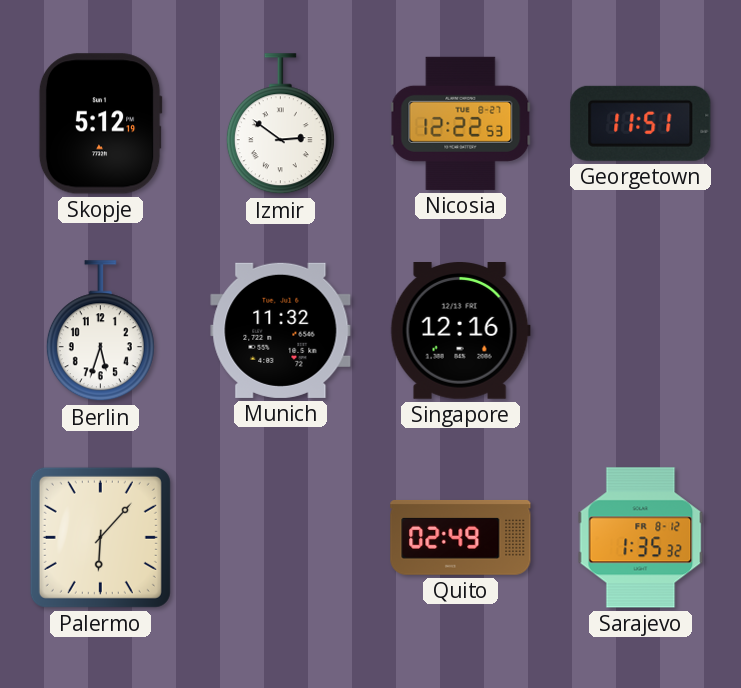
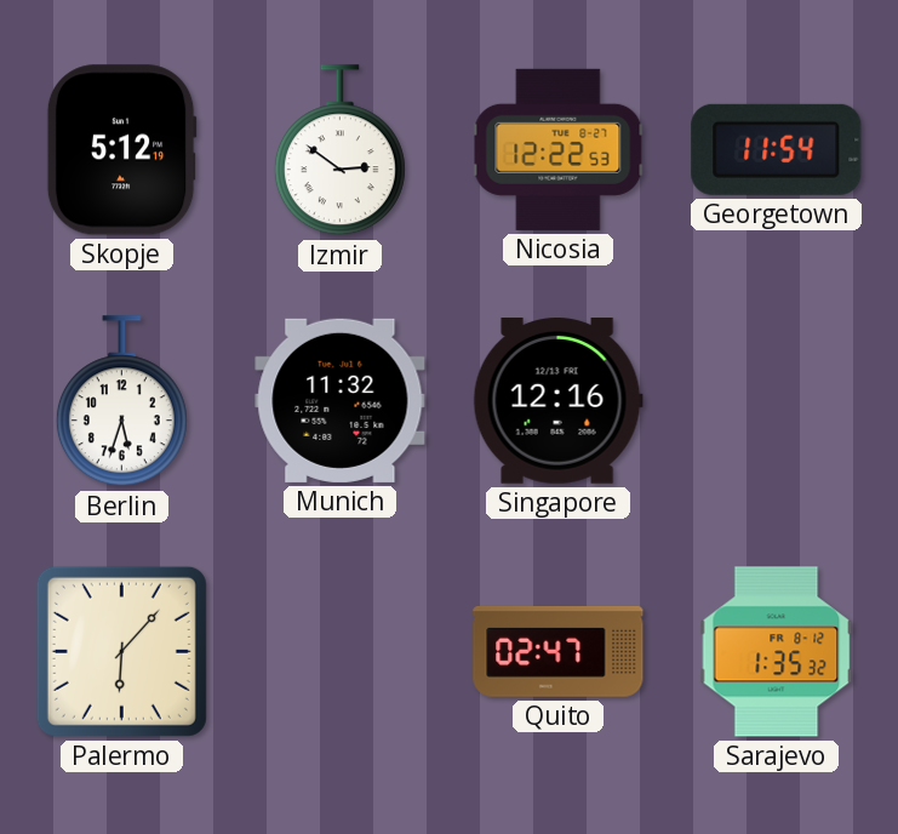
Georgetown: 11:51 -> 11:54
Quito: 02:49 -> 02:47
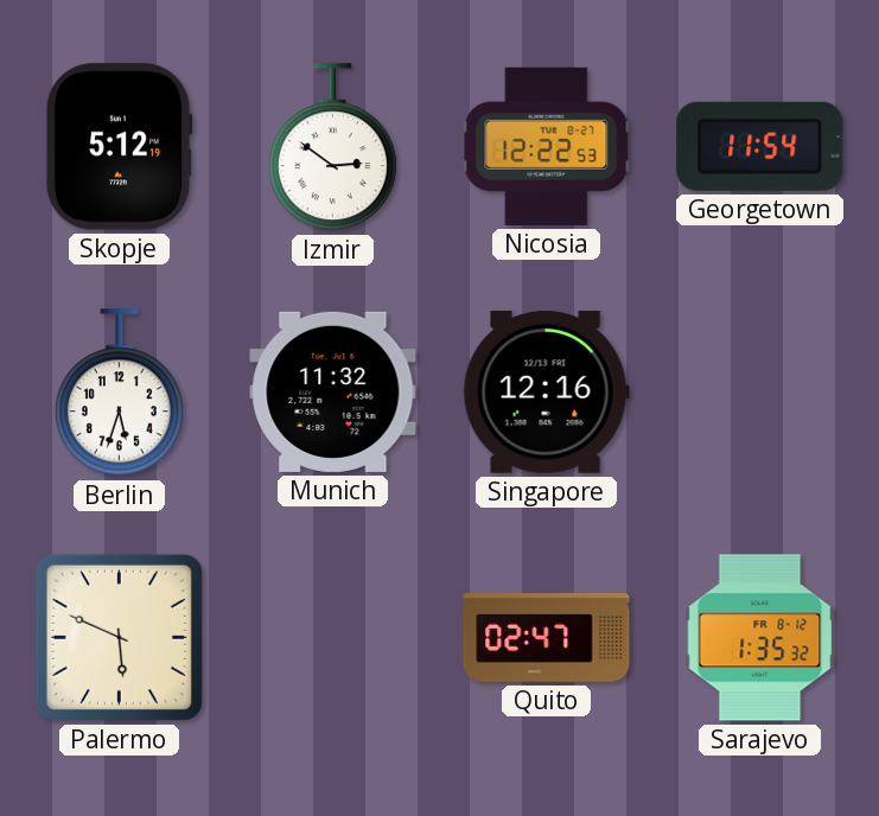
Palermo: 6:07 -> 5:49
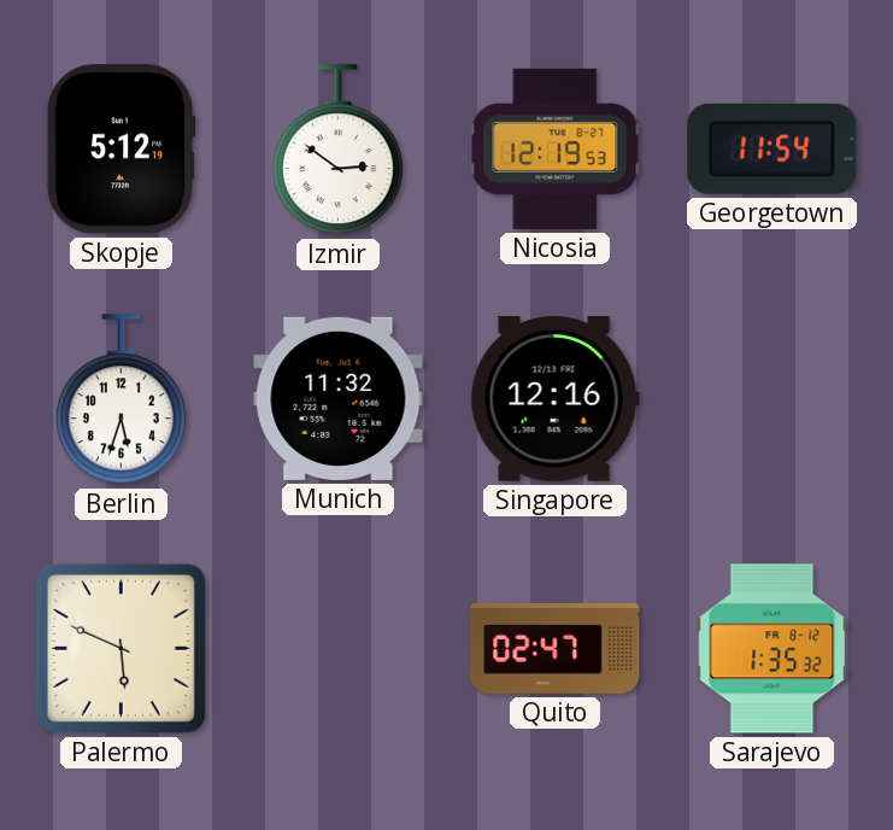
Nicosia: 12:22 -> 12:19
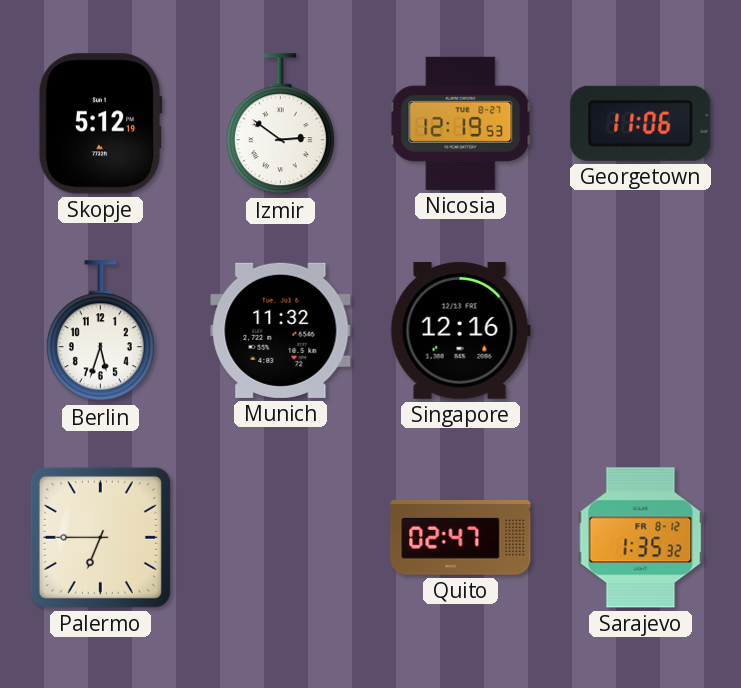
Georgetown: 11:54 -> 11:06
Palermo: 5:49 -> 6:45
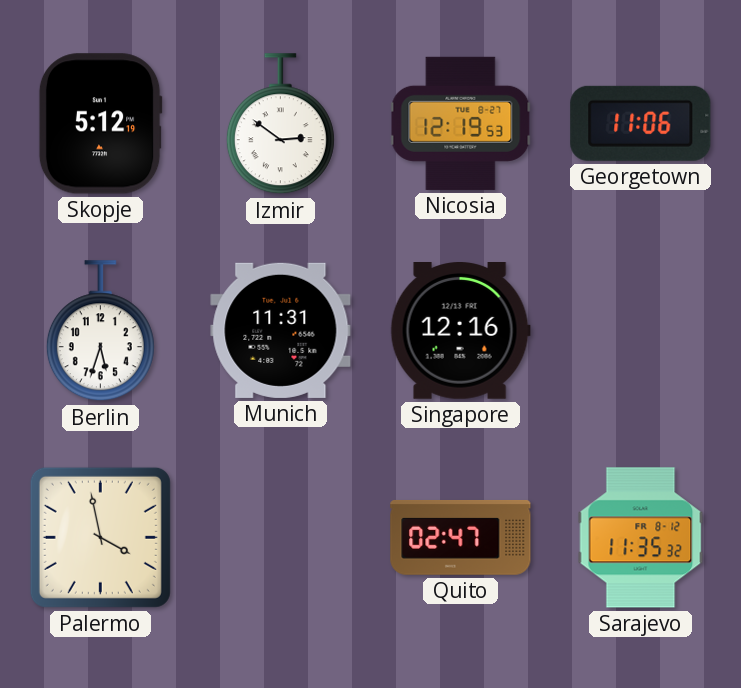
Munich: 11:32 -> 11:31
Palermo: 6:45 -> 3:58
Sarajevo: 1:35 -> 11:35
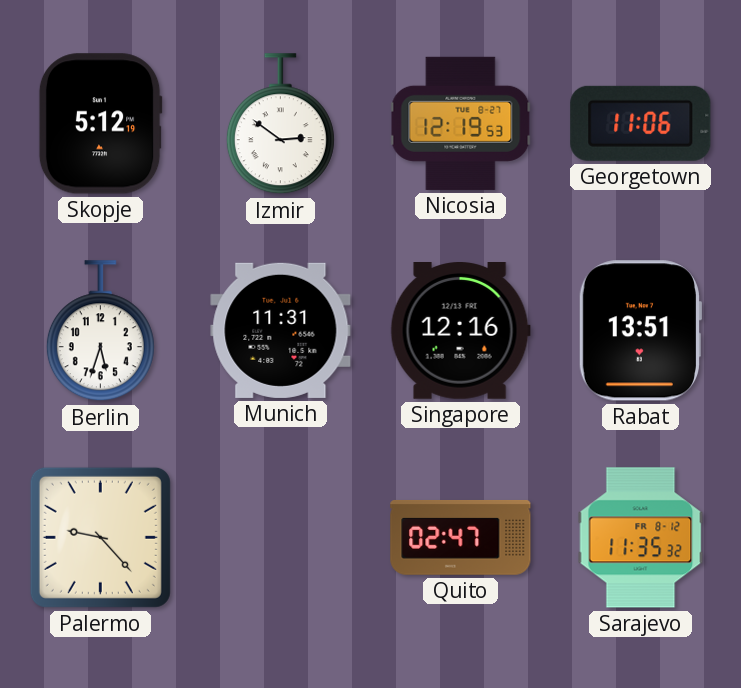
Rabat: none -> 13:51
Palermo: 3:58 -> 9:23
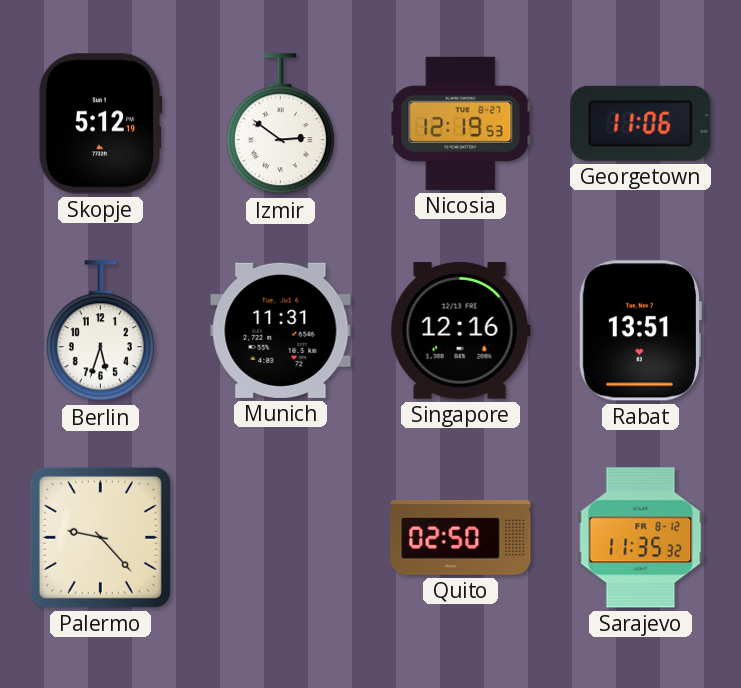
Quito: 02:47 -> 02:50
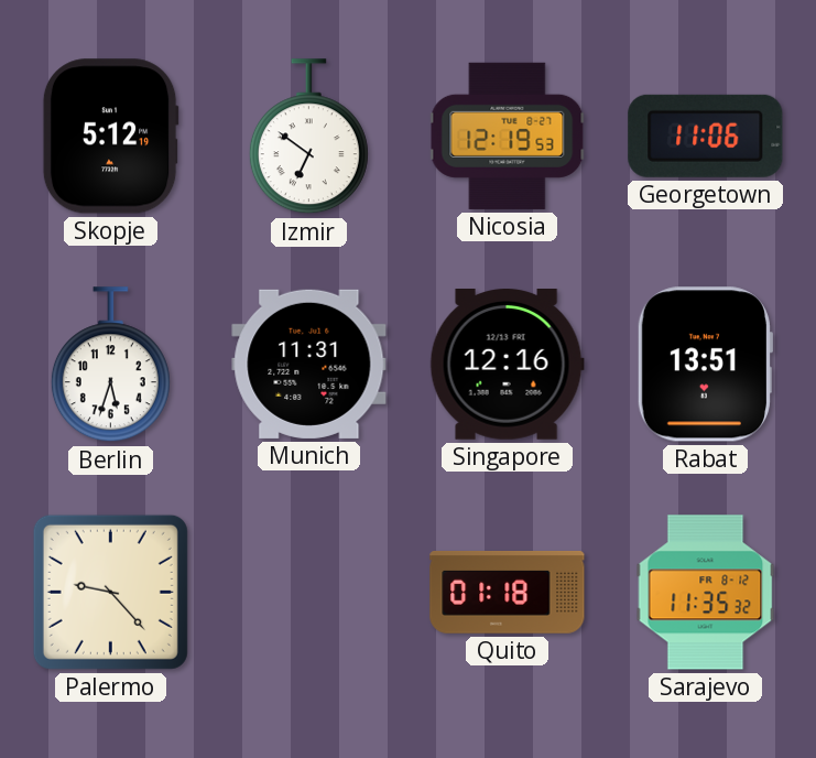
Izmir: 2:51 -> 6:51
Quito: 02:50 -> 01:18
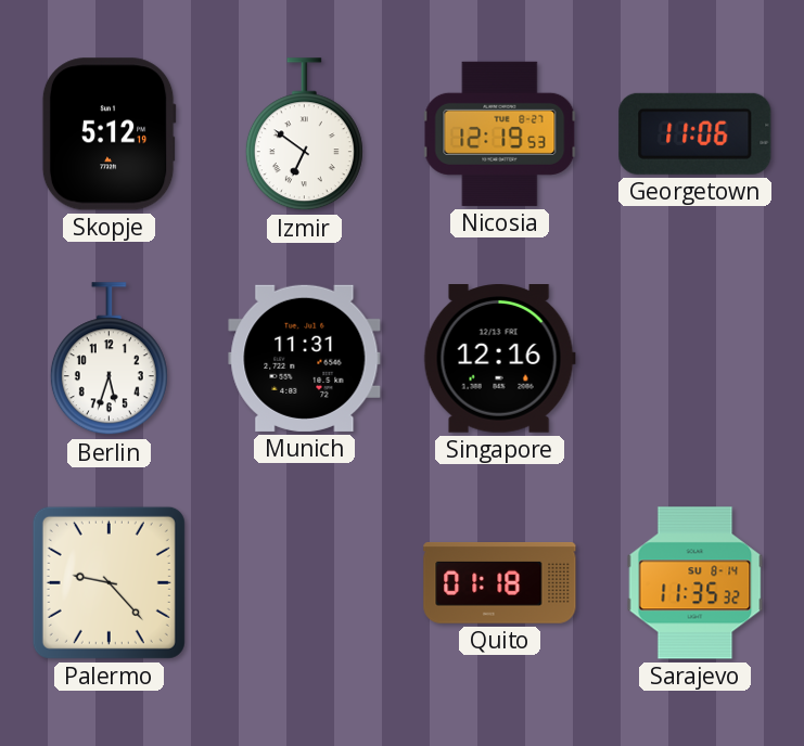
Rabat: 13:51 -> none
Sarajevo date: FR 8-12 -> SU 8-14
